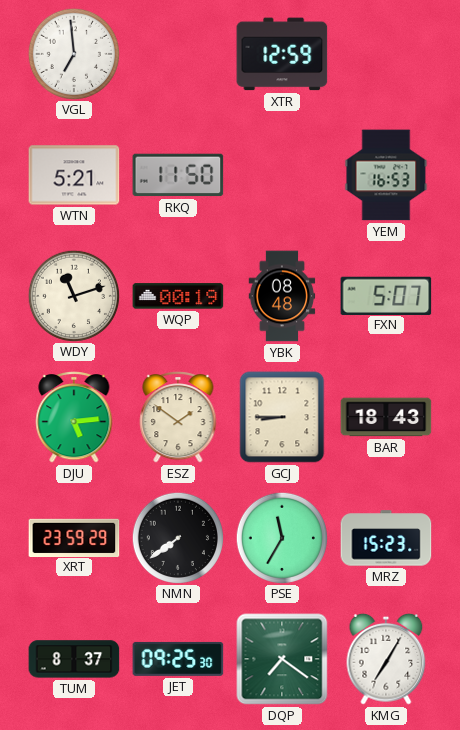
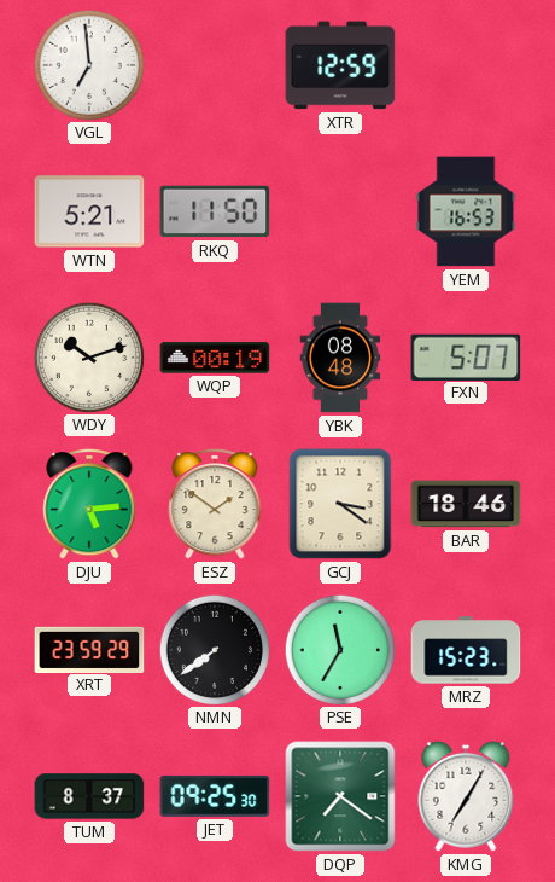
WDY: 11:12 -> 10:12
GCJ: 8:45 -> 3:21
BAR: 18:43 -> 18:46
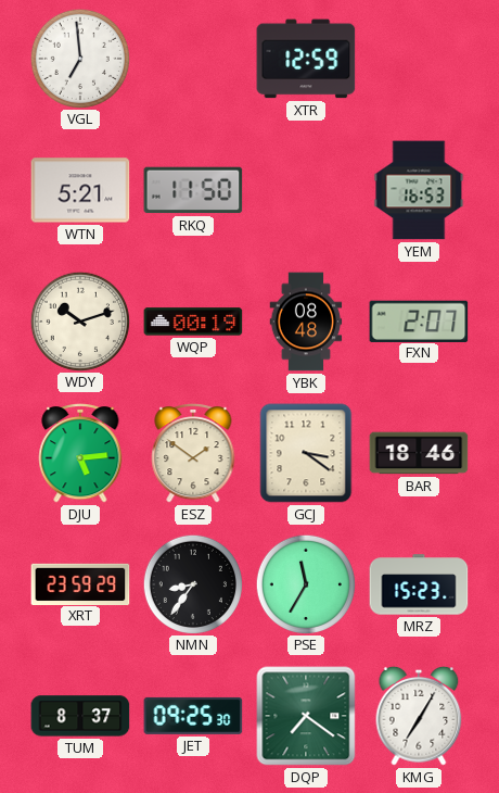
FXN: 5:07 -> 2:07
NMN: 7:39 -> 8:36
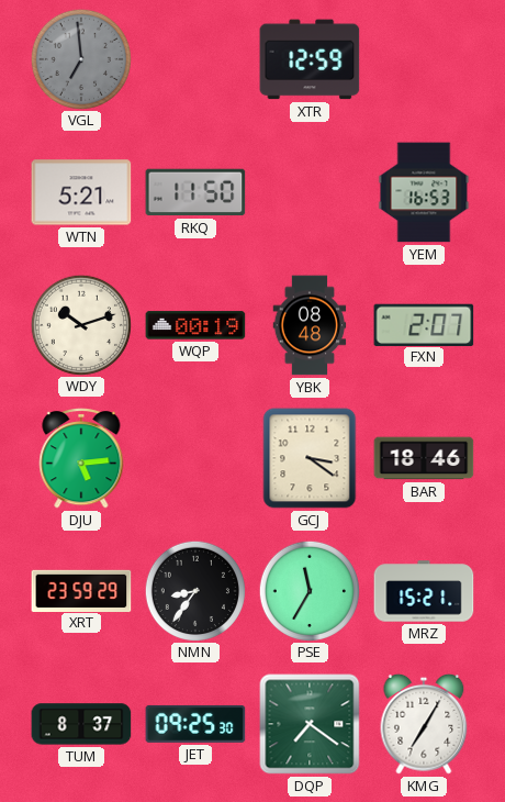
VGL dial: white -> grey
ESZ: 1:51 -> none
MRZ: 15:23 -> 15:21
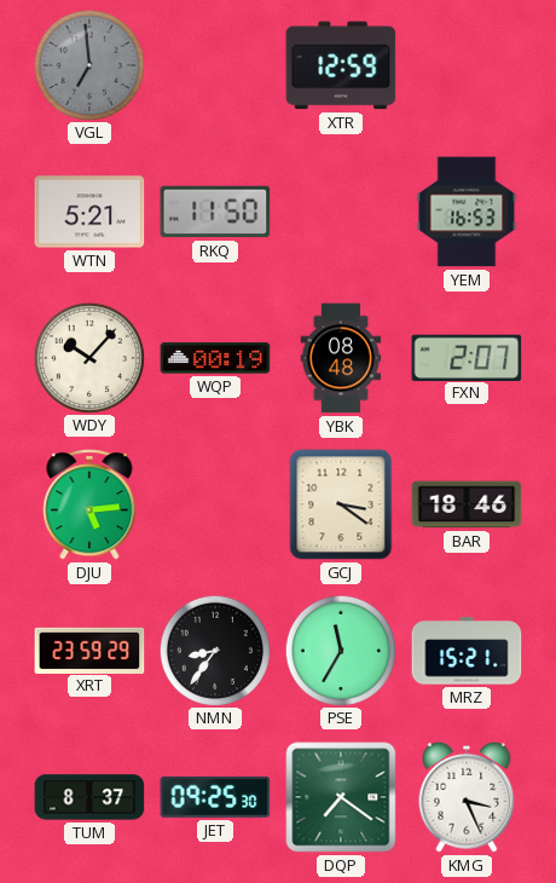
WDY: 10:12 -> 10:07
KMG: 7:05 -> 3:26
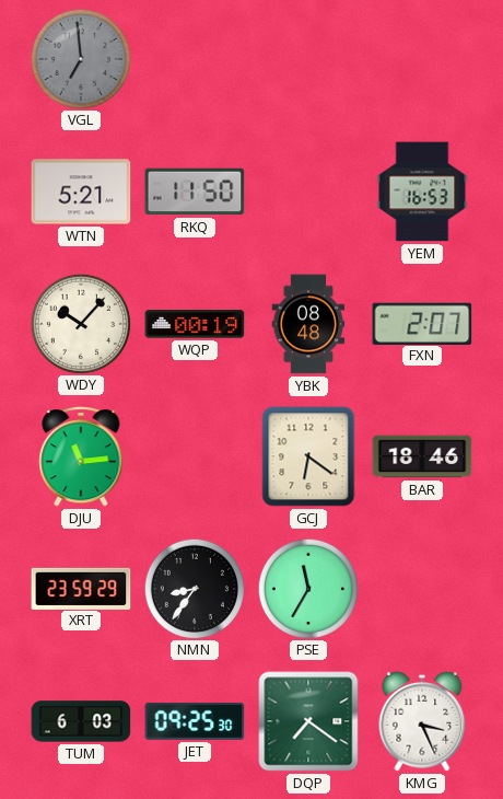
XTR: 12:59 -> none
DJU: 5:14 -> 11:14
GCJ: 3:21 -> 6:21
MRZ: 15:21 -> none
TUM: 8:37 -> 6:03
